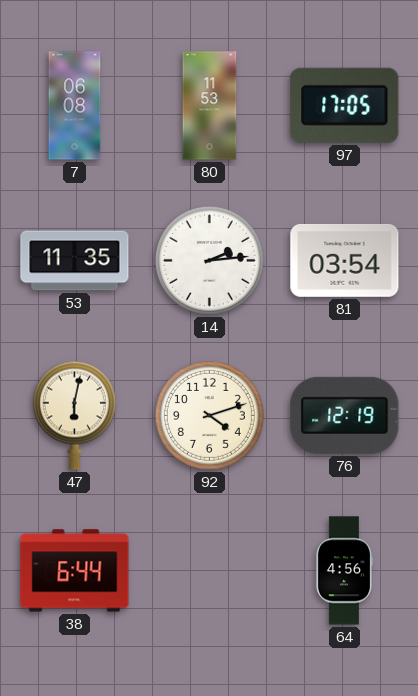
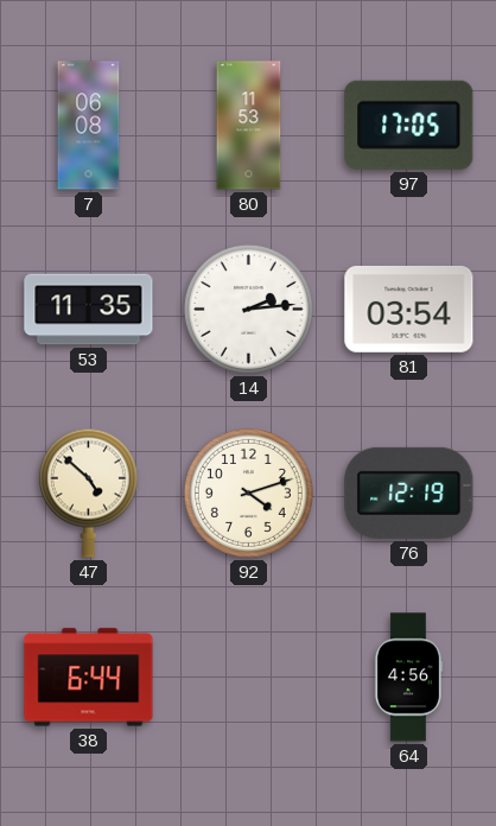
47: 6:02 -> 4:52
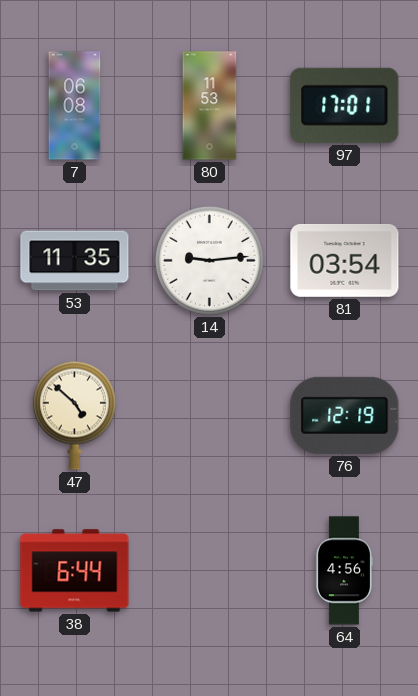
97: 17:05 -> 17:01
14: 2:14 -> 9:14
92: 4:12 -> none
